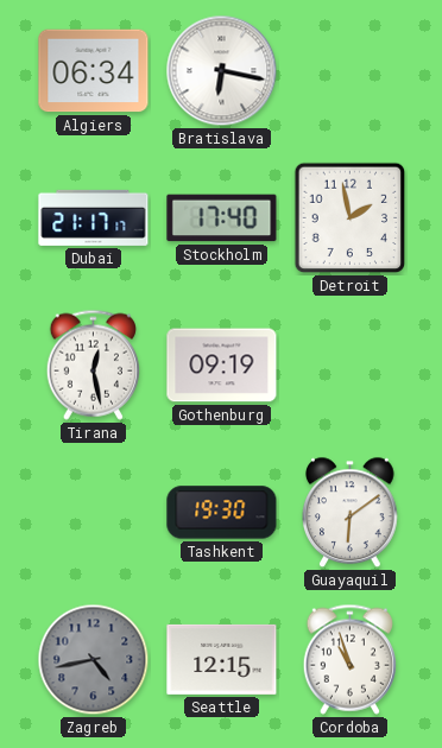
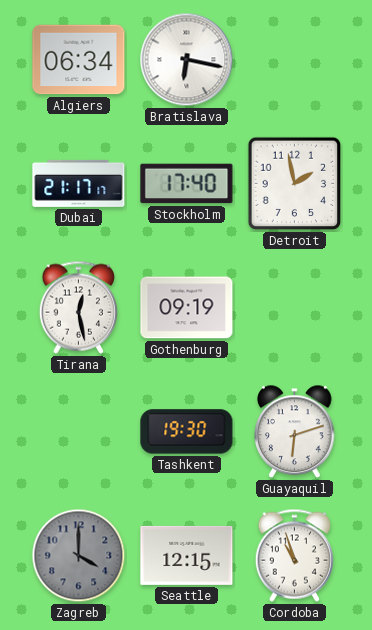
Guayaquil: 6:09 -> 6:12
Zagreb: 4:43 -> 4:00
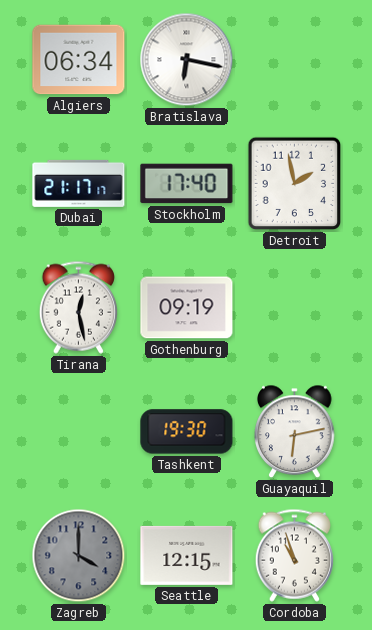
Guayaquil: 6:12 -> 6:13
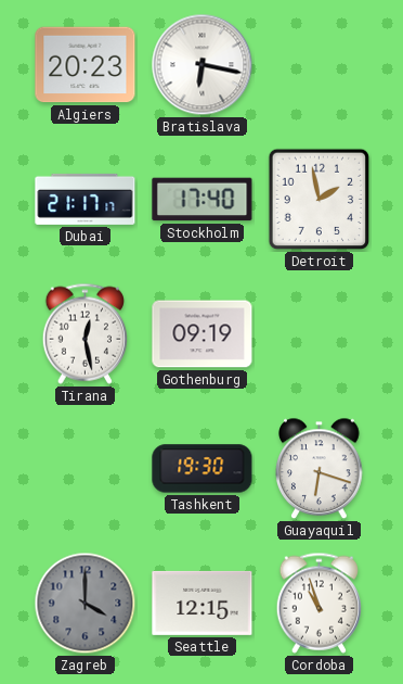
Algiers: 06:34 -> 20:23
Guayaquil: 6:13 -> 6:18
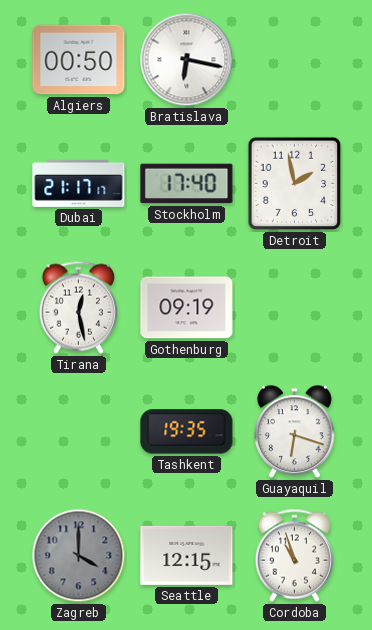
Algiers: 20:23 -> 00:50
Tashkent: 19:30 -> 19:35
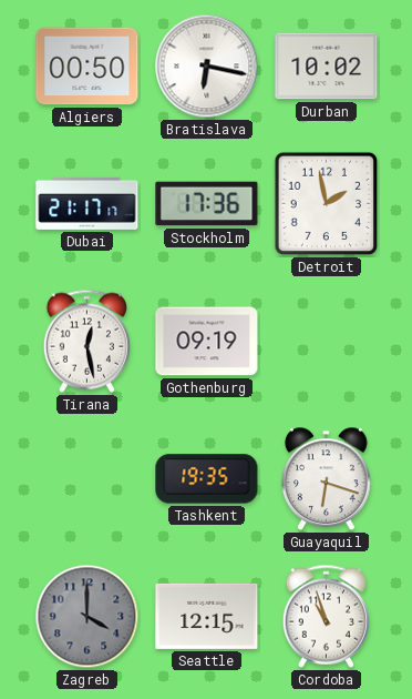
Durban: none -> 10:02
Stockholm: 17:40 -> 17:36
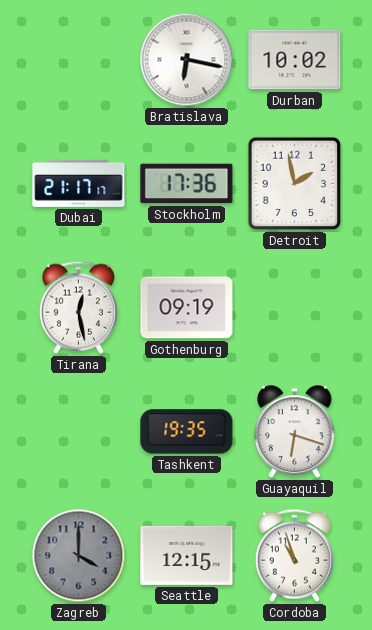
Algiers: 00:50 -> none
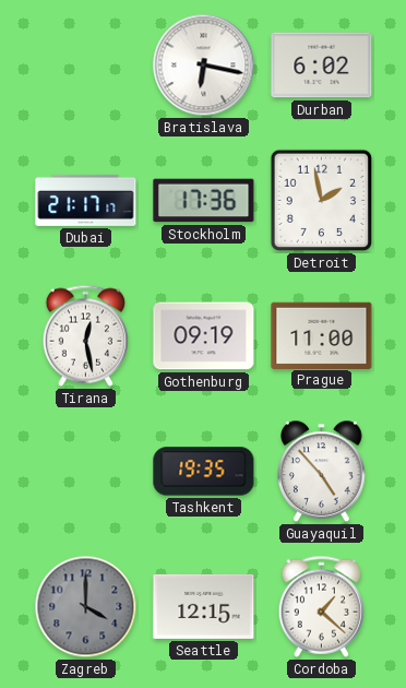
Durban: 10:02 -> 6:02
Prague: none -> 11:00
Guayaquil: 6:18 -> 4:53
Cordoba: 10:57 -> 1:22
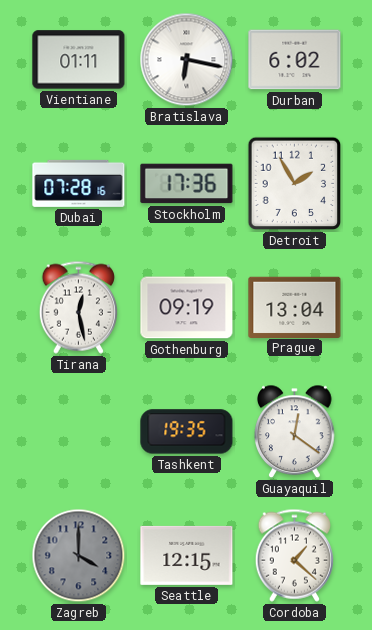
Vientiane: none -> 01:11
Dubai: 21:17 -> 07:28
Detroit: 1:58 -> 1:55
Prague: 11:00 -> 13:04
Guayaquil: 4:53 -> 12:21
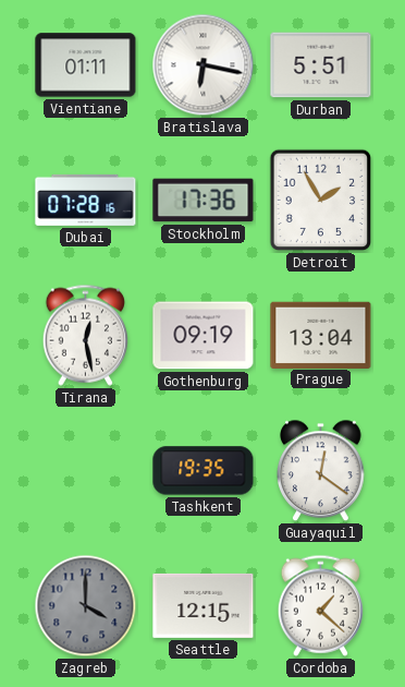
Durban: 6:02 -> 5:51
